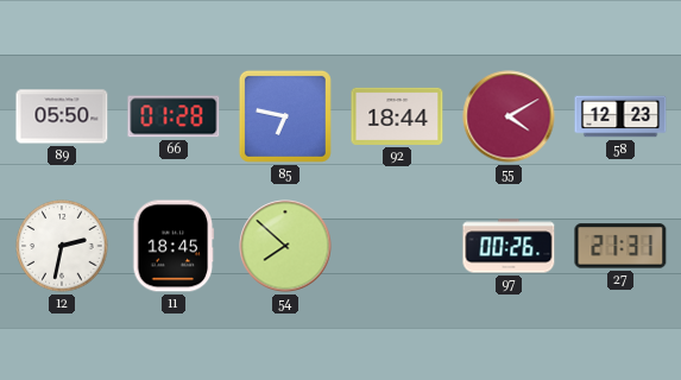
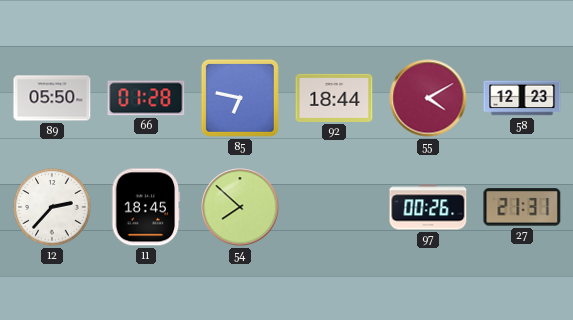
12: 2:32 -> 2:37
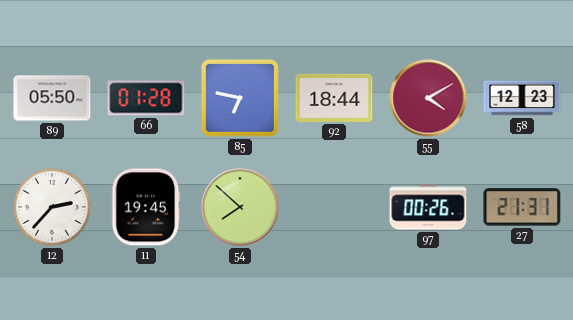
11: 18:45 -> 19:45
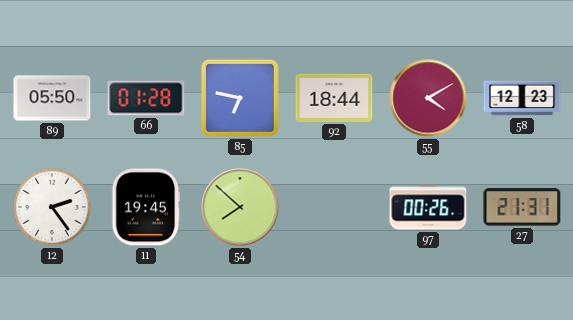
12: 2:37 -> 2:24
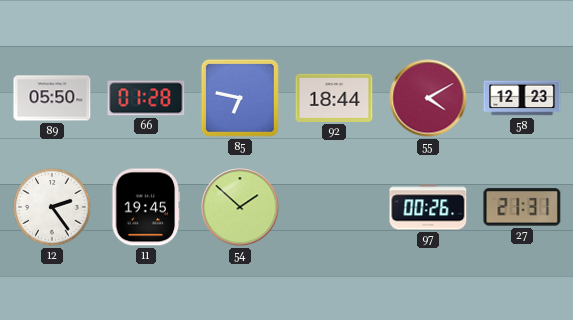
54: 7:52 -> 1:52
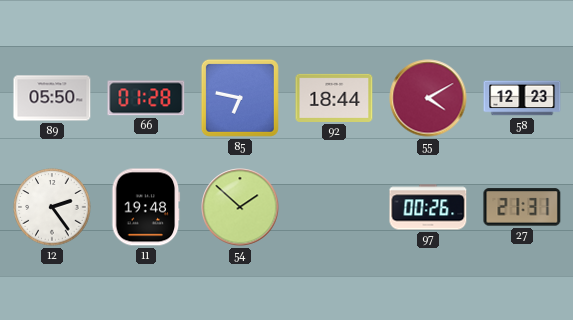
11: 19:45 -> 19:48
